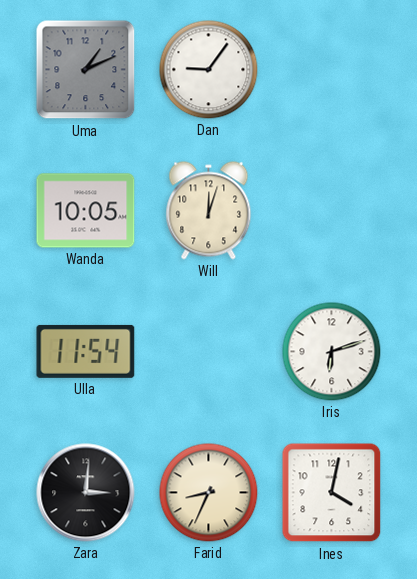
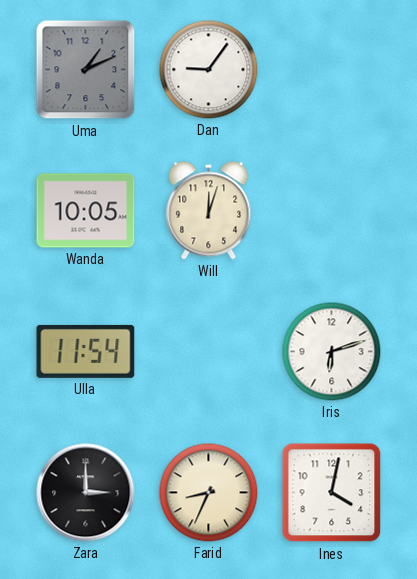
Zara: 3:01 -> 3:00
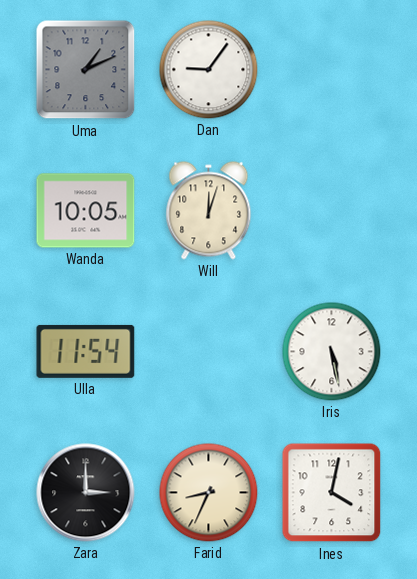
Iris: 6:12 -> 5:28
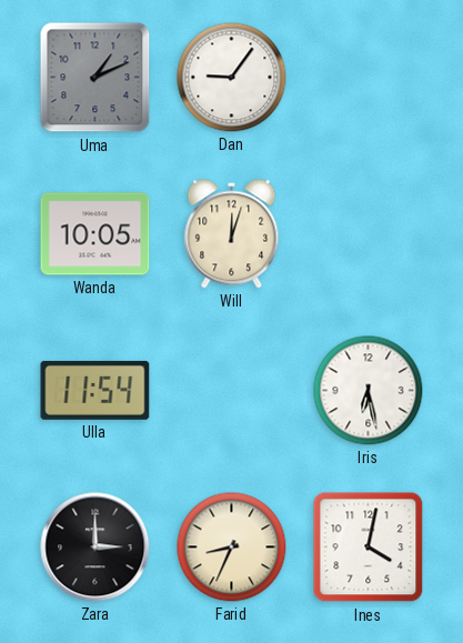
Iris: 5:28 -> 6:28
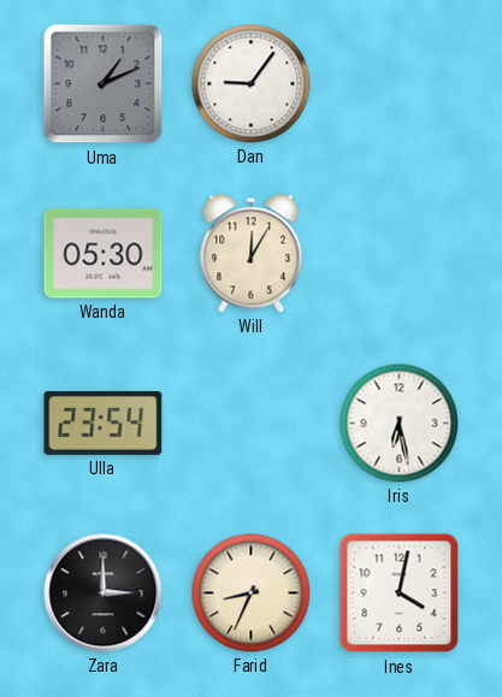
Wanda: 10:05 -> 05:30
Will: 12:03 -> 12:05
Ulla: 11:54 -> 23:54
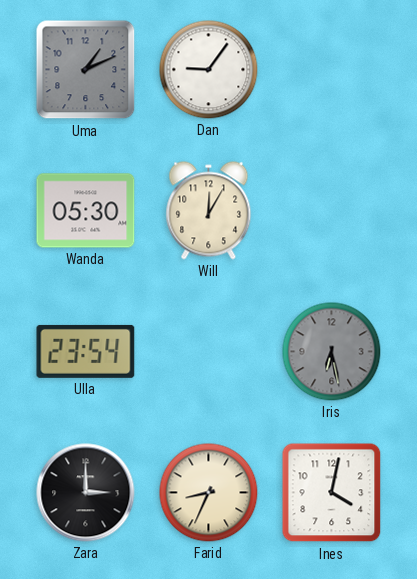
Iris dial: white -> grey
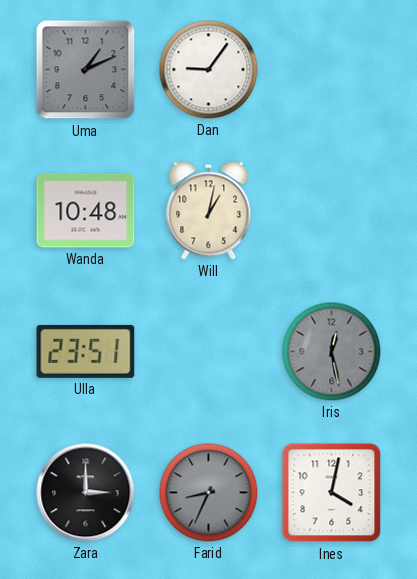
Wanda: 05:30 -> 10:48
Will: 12:05 -> 1:02
Ulla: 23:54 -> 23:51
Iris: 6:28 -> 12:28
Farid dial: cream -> grey
